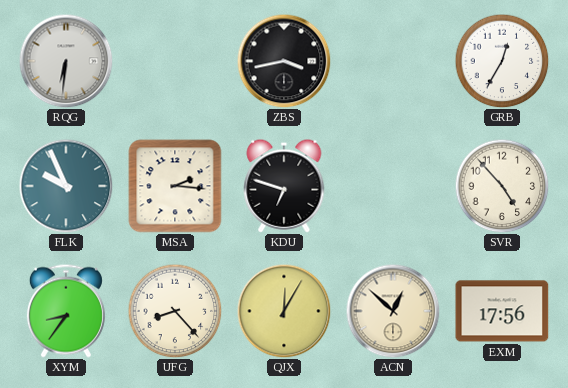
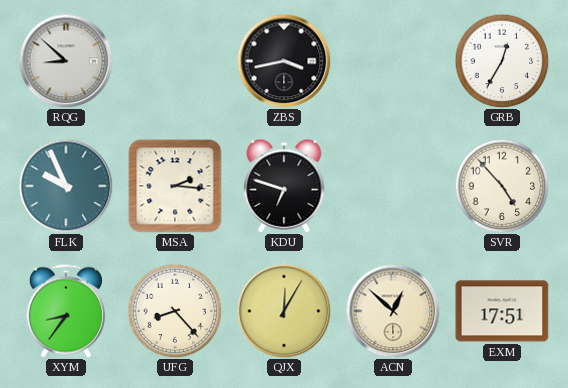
RQG: 6:31 -> 8:52
EXM: 17:56 -> 17:51
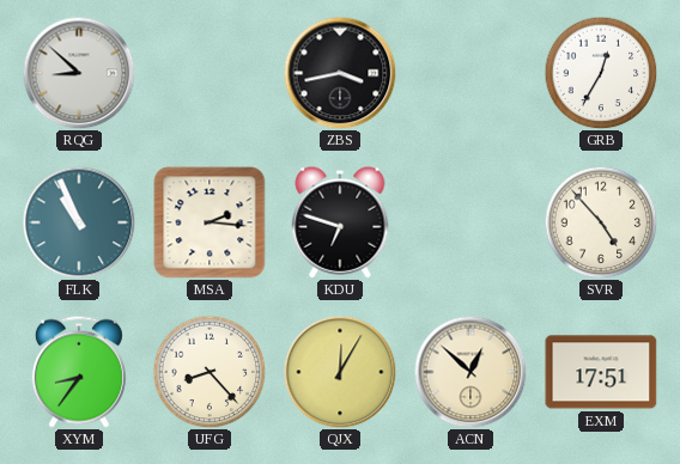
FLK: 9:56 -> 10:56
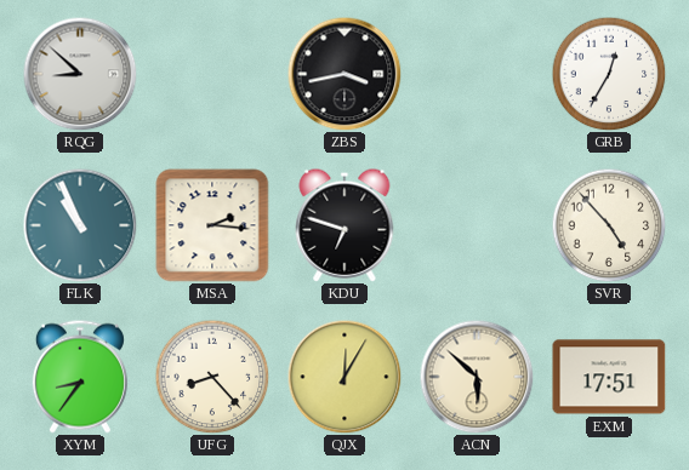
ACN: 12:52 -> 5:52
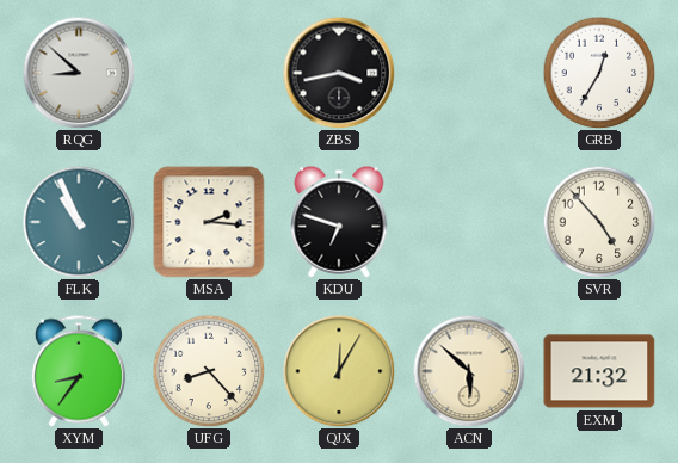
EXM: 17:51 -> 21:32
